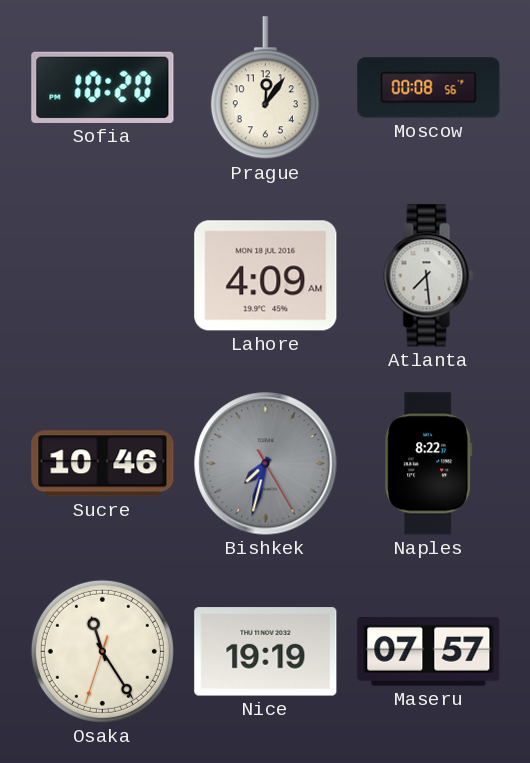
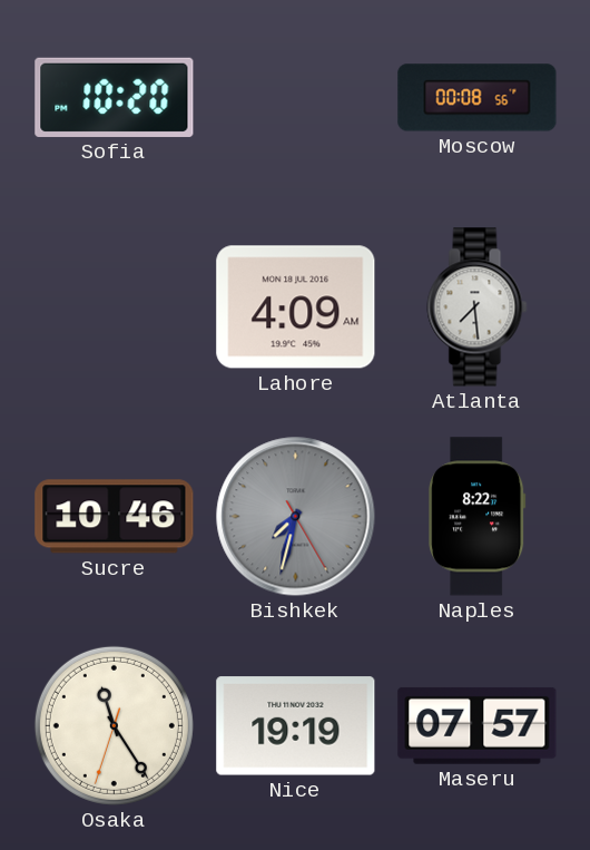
Prague: 12:06 -> none
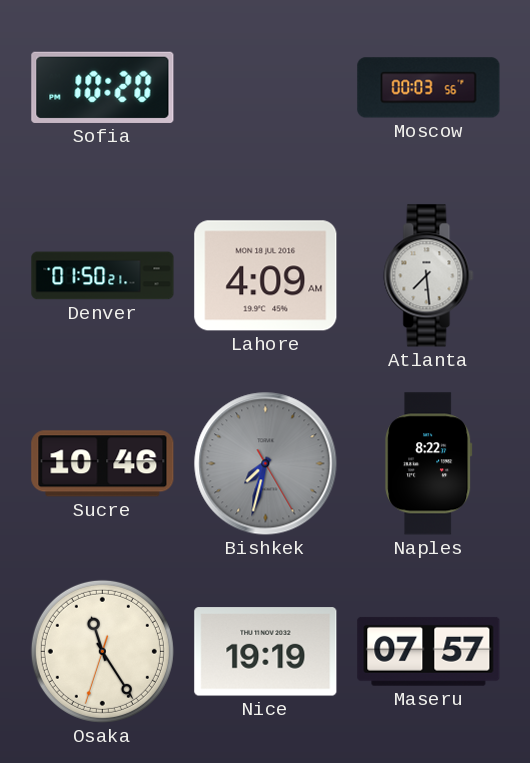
Moscow: 00:08 -> 00:03
Denver: none -> 01:50
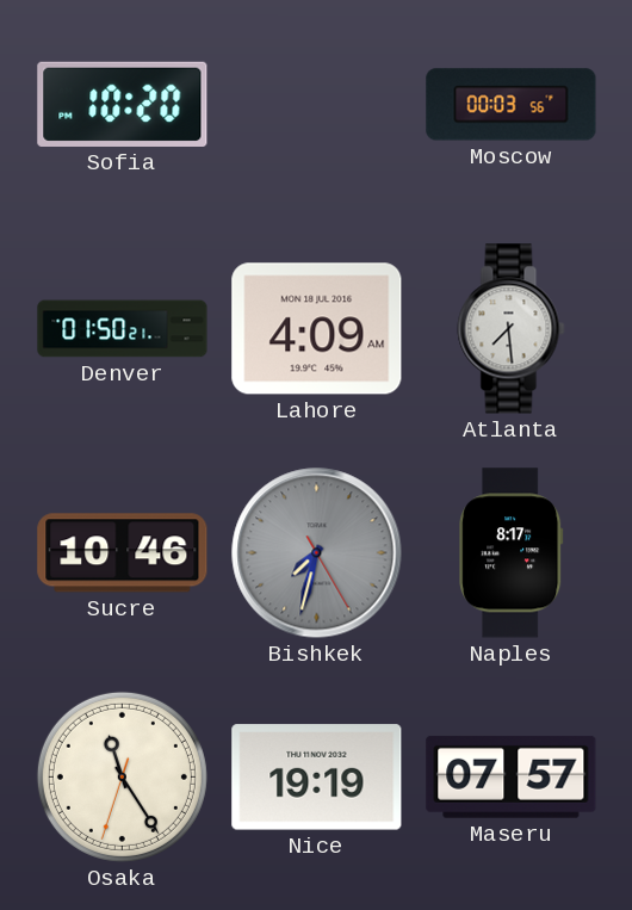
Naples: 8:22 -> 8:17
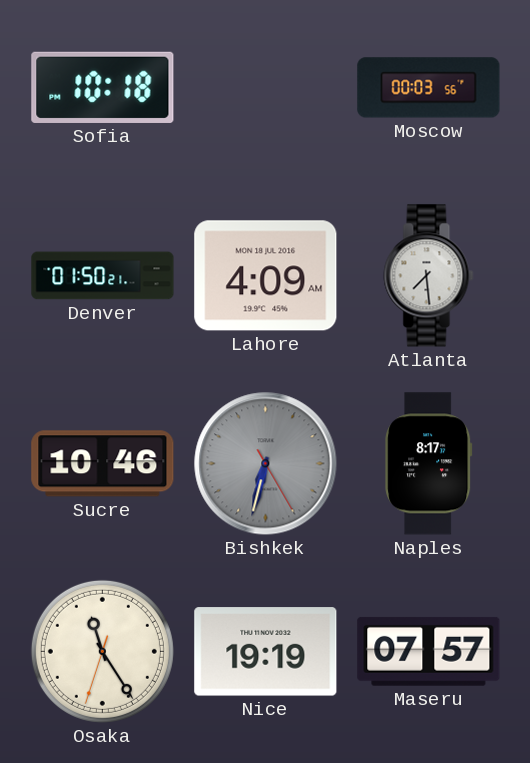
Sofia: 10:20 -> 10:18
Bishkek: 7:32 -> 6:32
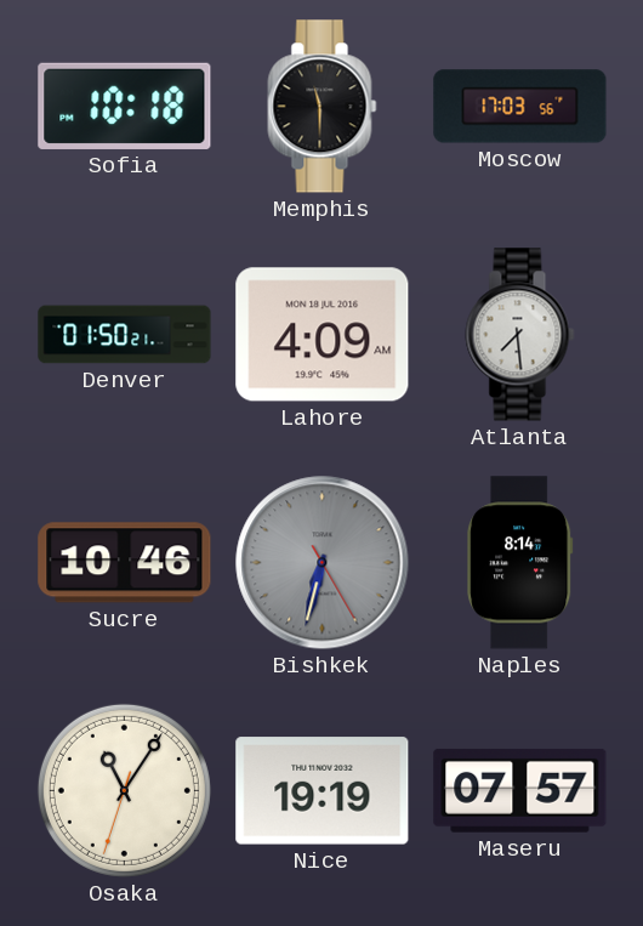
Memphis: none -> 11:30
Moscow: 00:03 -> 17:03
Naples: 8:17 -> 8:14
Osaka: 11:24 -> 11:05
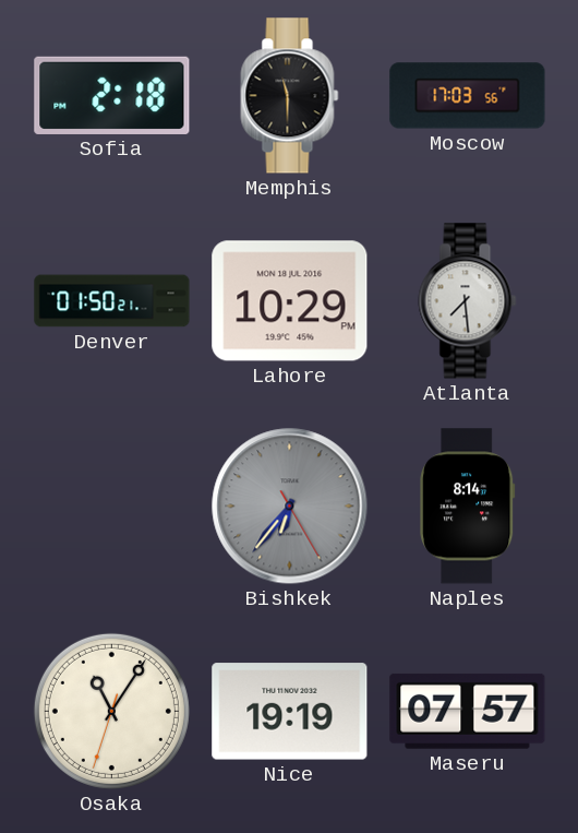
Sofia: 10:18 -> 2:18
Lahore: 4:09 -> 10:29
Sucre: 10:46 -> none
Bishkek: 6:32 -> 6:36
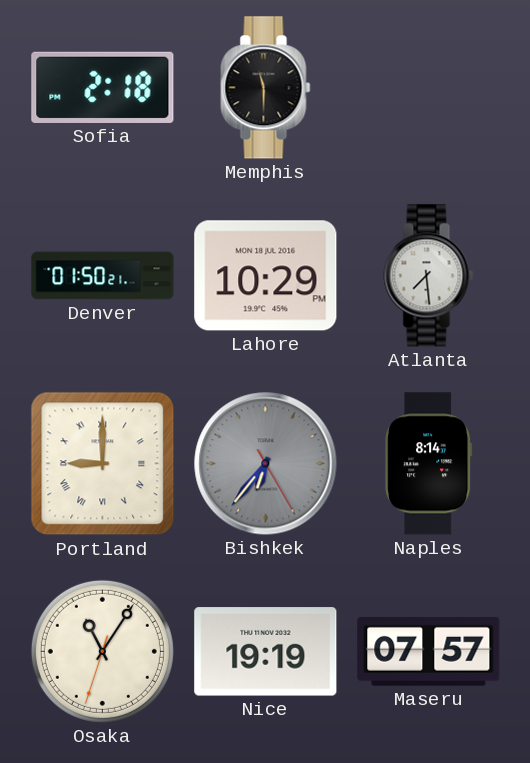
Moscow: 17:03 -> none
Portland: none -> 9:00
